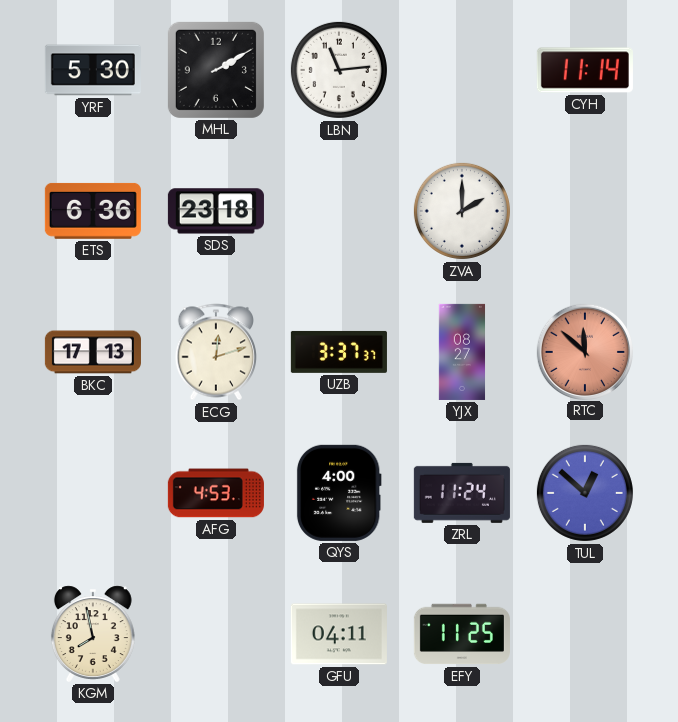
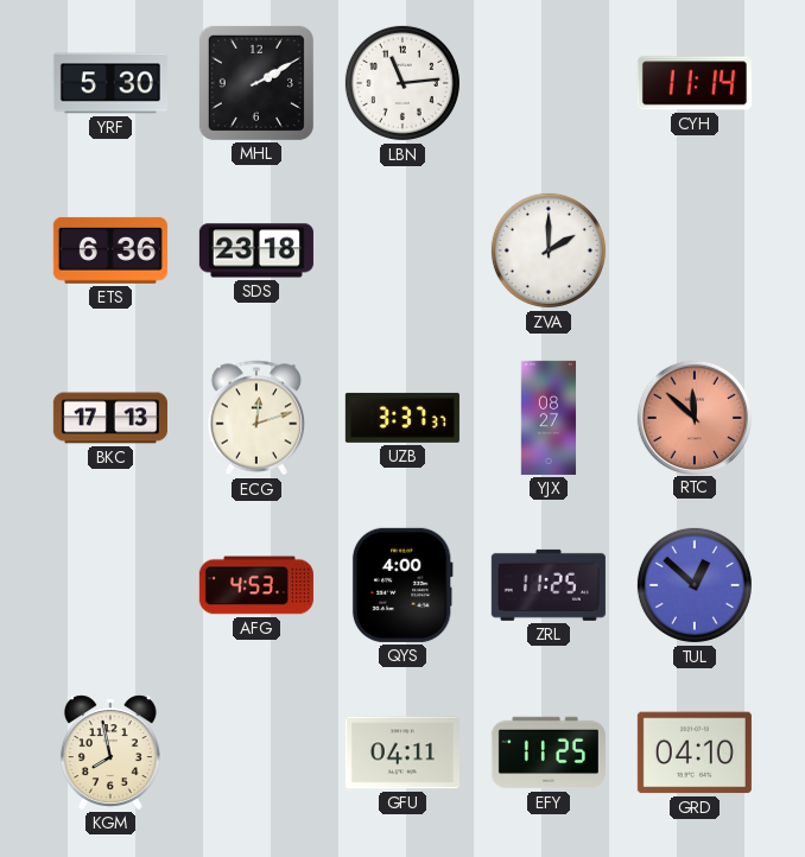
ZRL: 11:24 -> 11:25
GRD: none -> 04:10
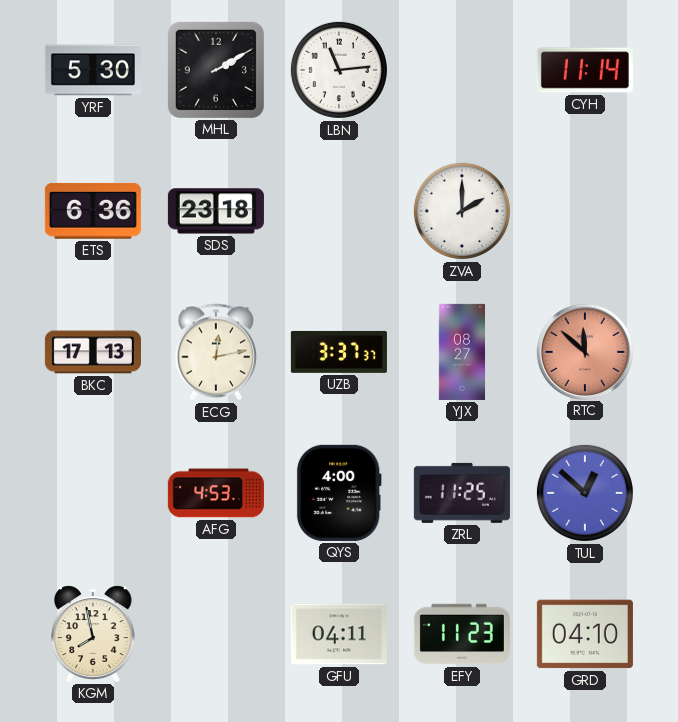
ECG: 12:12 -> 12:13
EFY: 11:25 -> 11:23
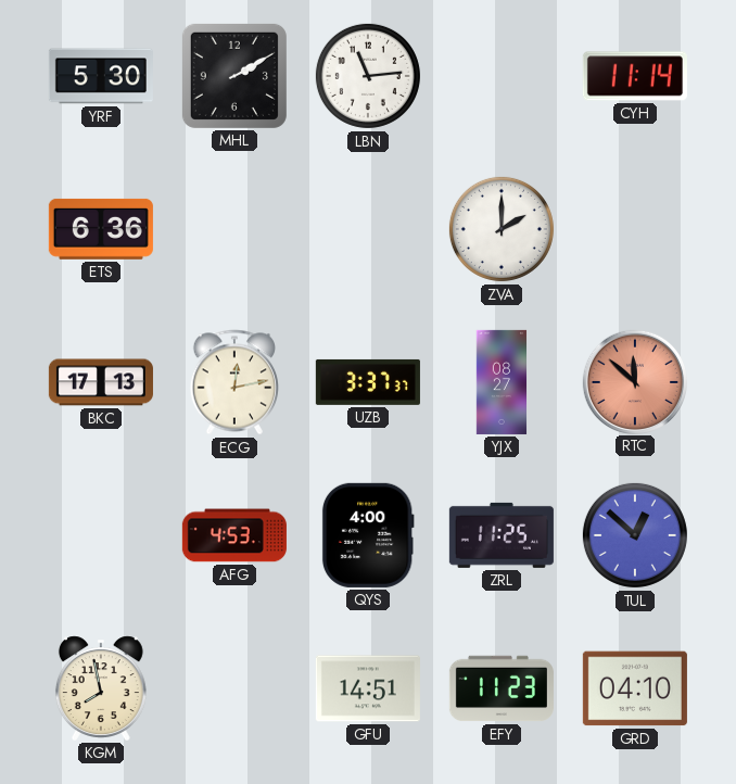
SDS: 23:18 -> none
GFU: 04:11 -> 14:51
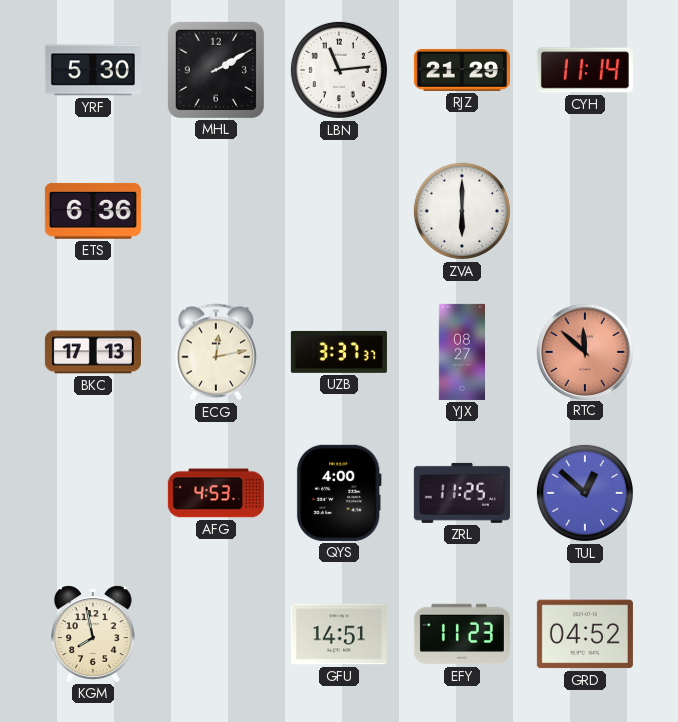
RJZ: none -> 21:29
ZVA: 2:00 -> 6:00
GRD: 04:10 -> 04:52
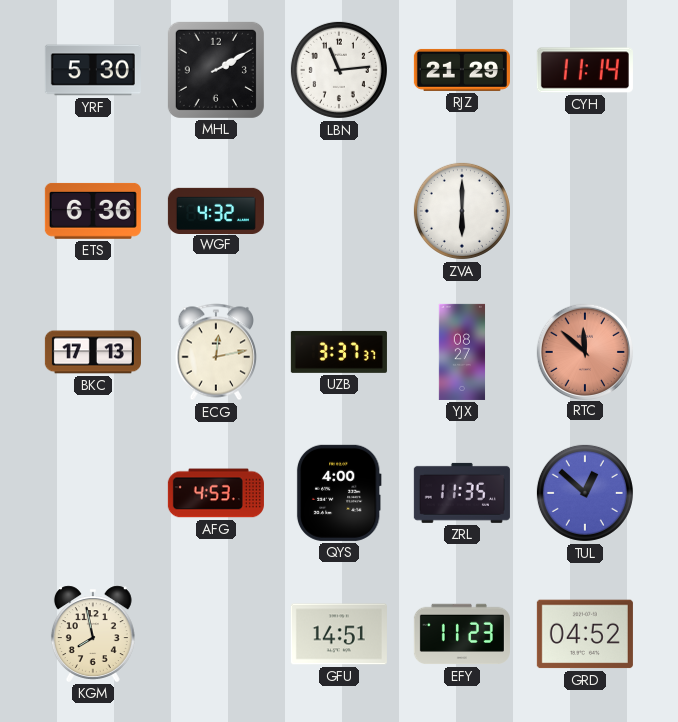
WGF: none -> 4:32
ZRL: 11:25 -> 11:35
